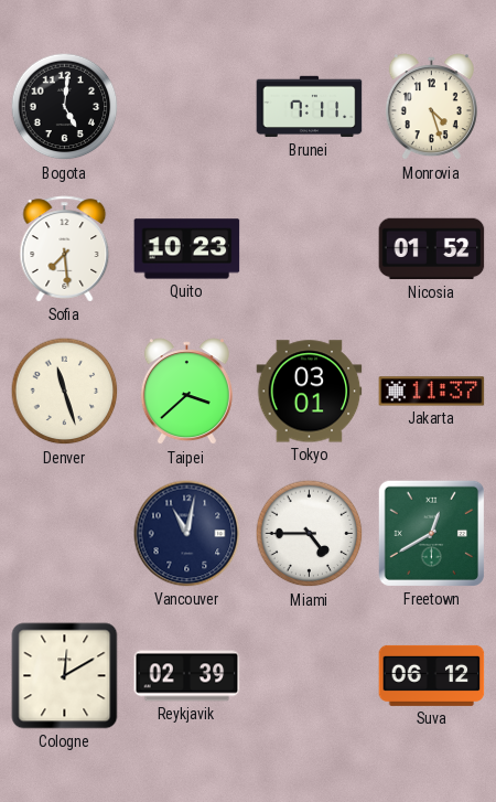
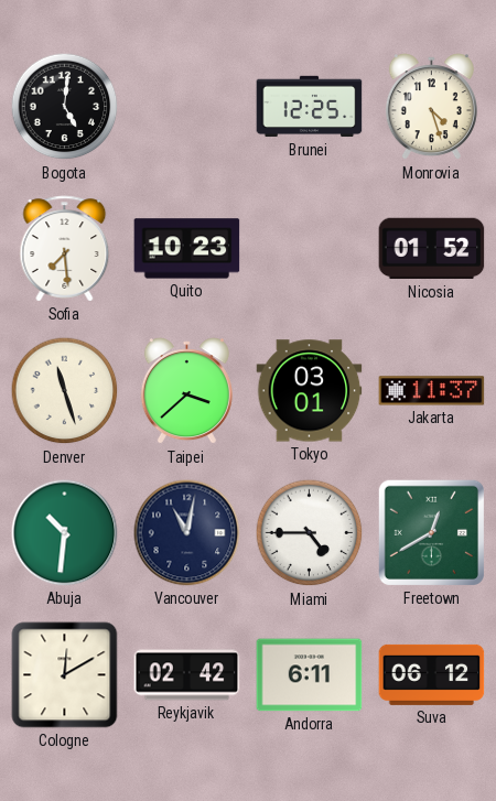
Brunei: 7:11 -> 12:25
Abuja: none -> 10:31
Reykjavik: 02:39 -> 02:42
Andorra: none -> 6:11
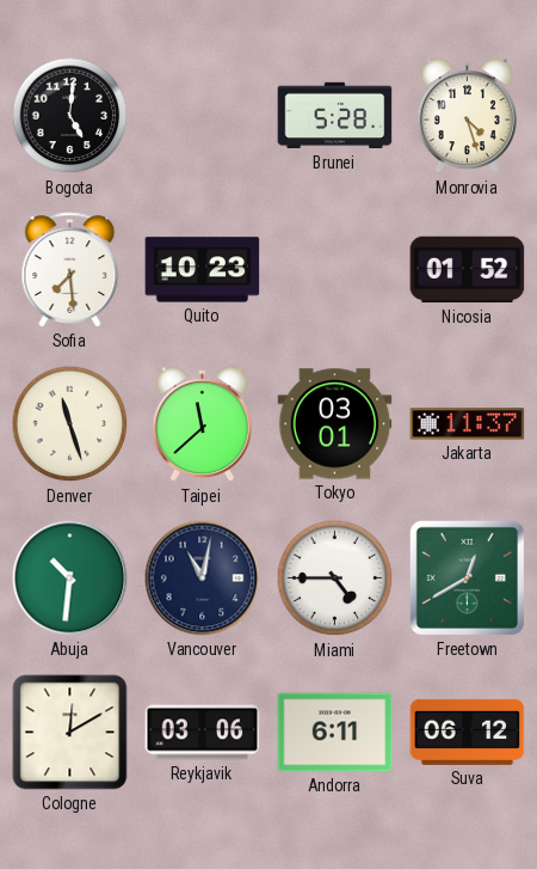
Brunei: 12:25 -> 5:28
Taipei: 3:38 -> 11:38
Reykjavik: 02:42 -> 03:06
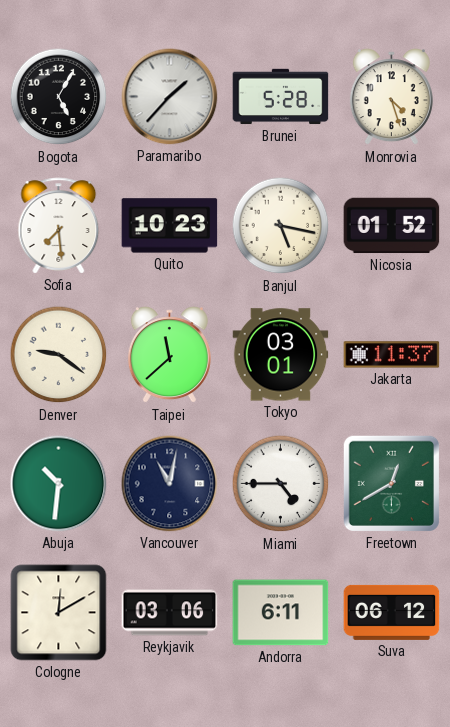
Bogota: 5:01 -> 5:05
Paramaribo: none -> 1:37
Banjul: none -> 5:17
Denver: 11:27 -> 9:21
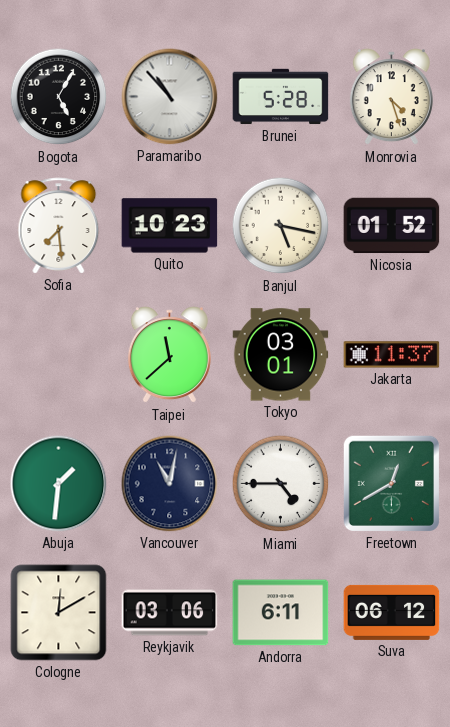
Paramaribo: 1:37 -> 10:53
Denver: 9:21 -> none
Abuja: 10:31 -> 1:31
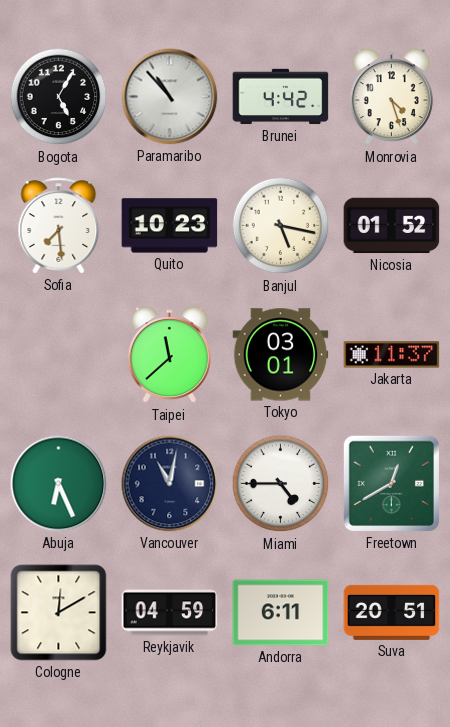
Brunei: 5:28 -> 4:42
Abuja: 1:31 -> 6:26
Reykjavik: 03:06 -> 04:59
Suva: 06:12 -> 20:51
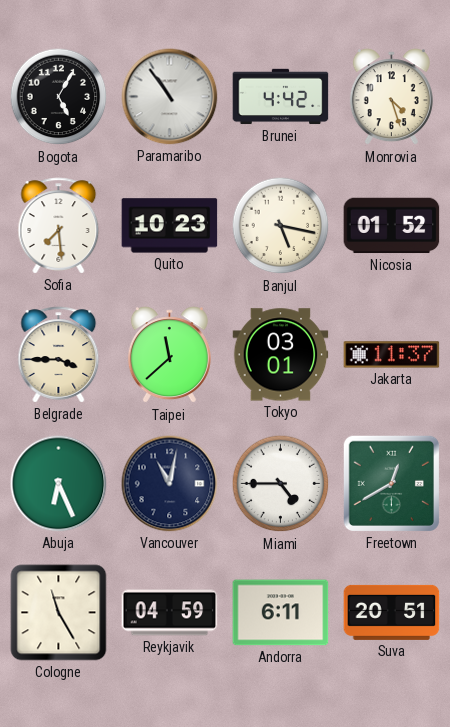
Paramaribo: 10:53 -> 10:54
Belgrade: none -> 3:45
Cologne: 12:10 -> 11:25
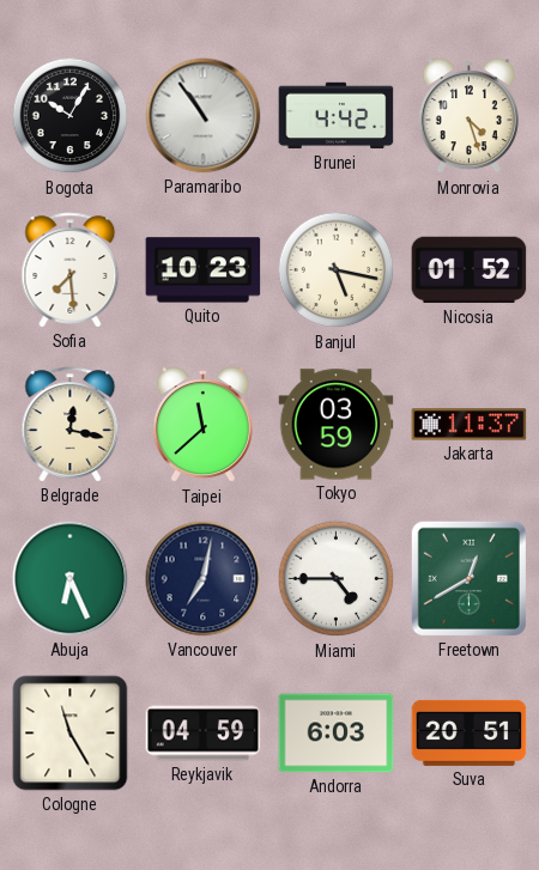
Bogota: 5:05 -> 10:05
Belgrade: 3:45 -> 12:17
Tokyo: 03:01 -> 03:59
Vancouver: 11:02 -> 7:02
Andorra: 6:11 -> 6:03
